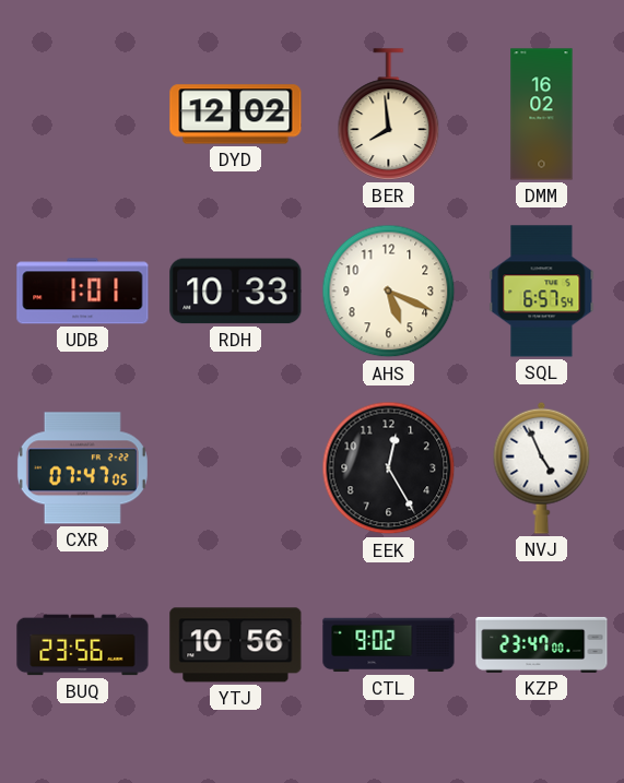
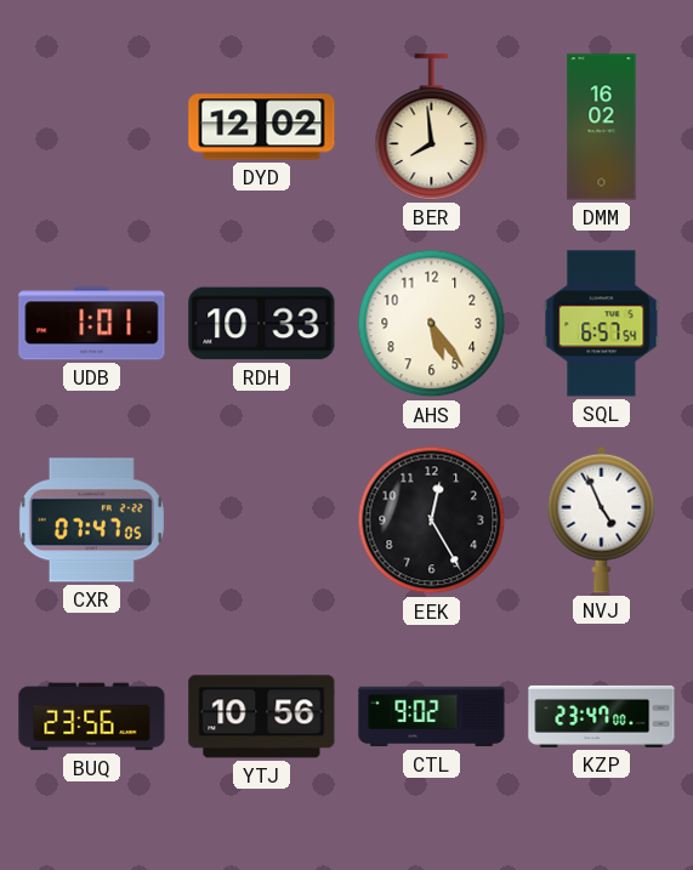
AHS: 5:19 -> 5:24
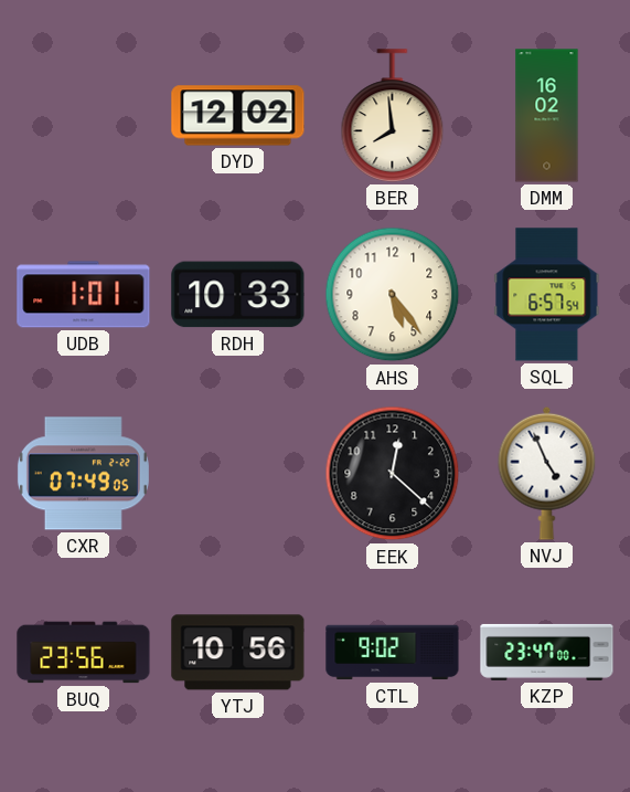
CXR: 07:47 -> 07:49
EEK: 12:25 -> 12:22
